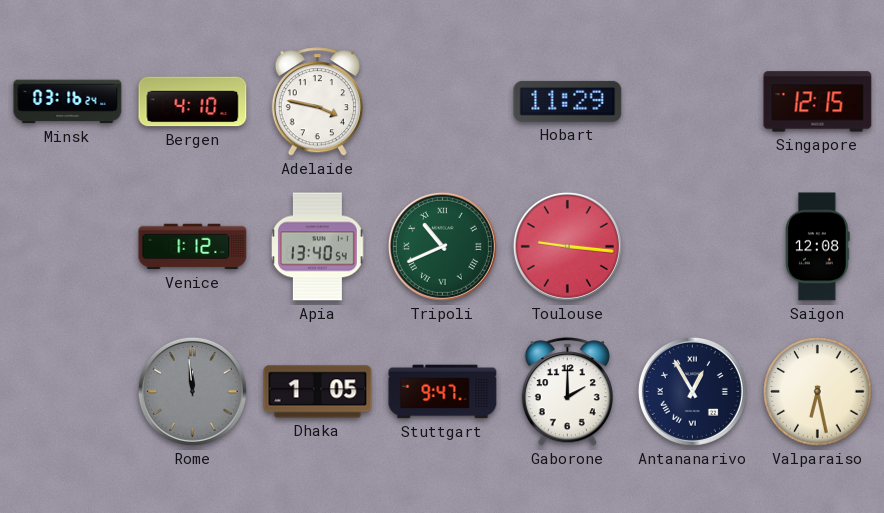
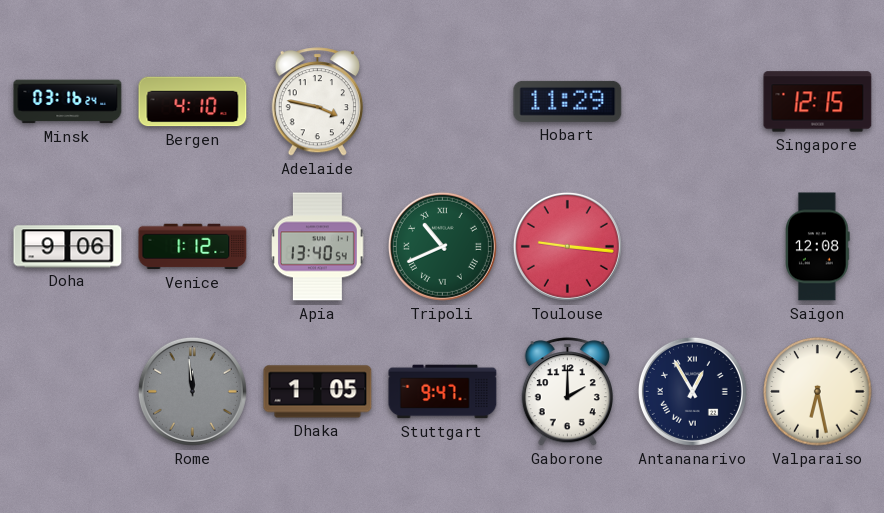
Doha: none -> 9:06
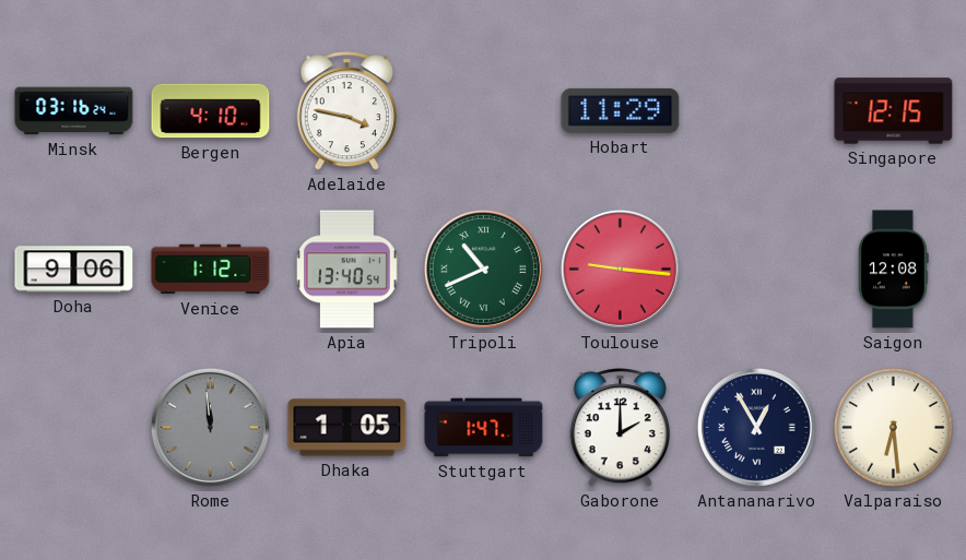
Stuttgart: 9:47 -> 1:47
Valparaiso: 6:28 -> 6:29
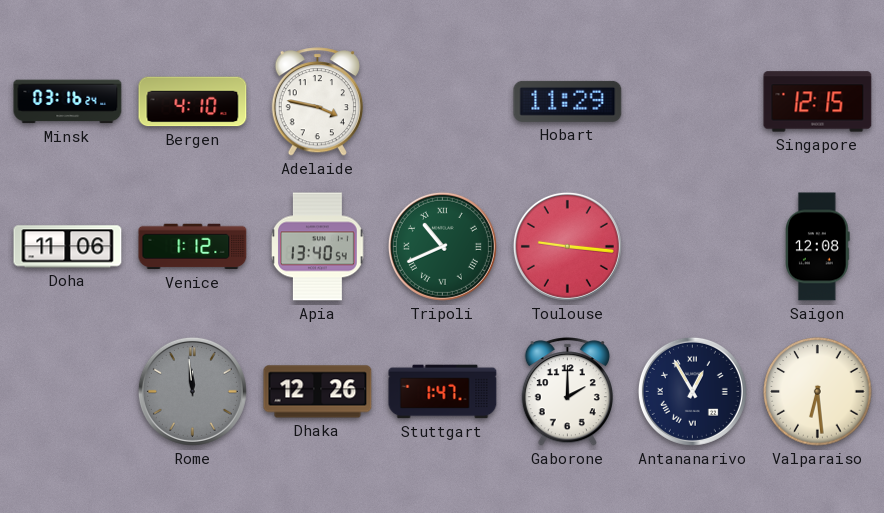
Doha: 9:06 -> 11:06
Dhaka: 1:05 -> 12:26
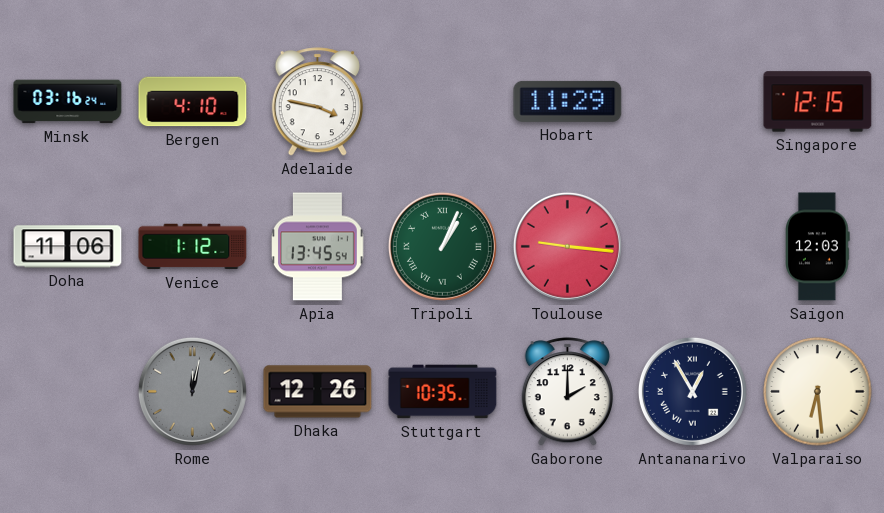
Apia: 13:40 -> 13:45
Tripoli: 10:41 -> 1:04
Saigon: 12:08 -> 12:03
Rome: 11:59 -> 12:02
Stuttgart: 1:47 -> 10:35
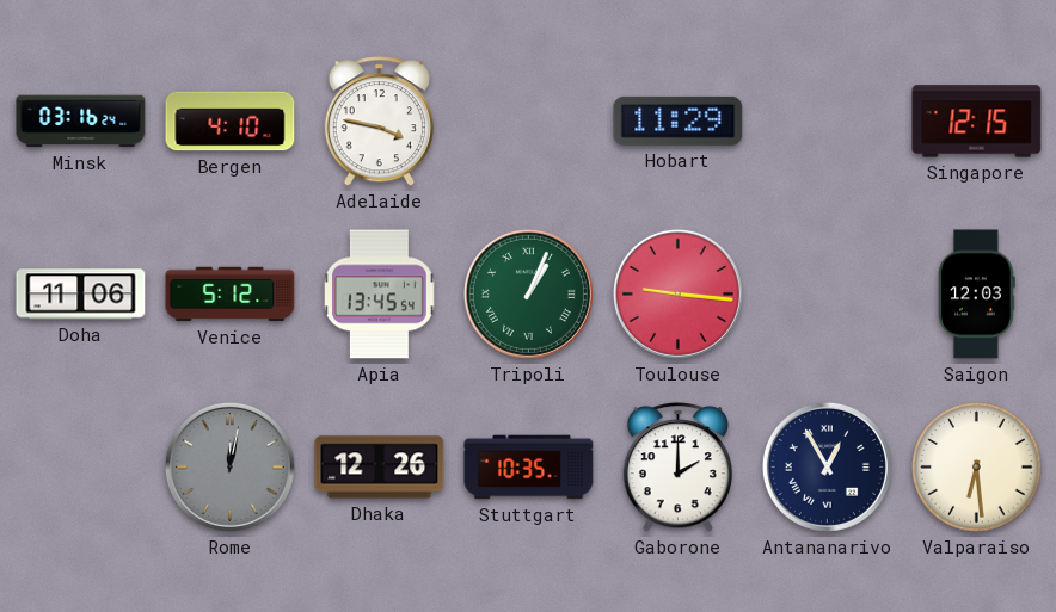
Venice: 1:12 -> 5:12
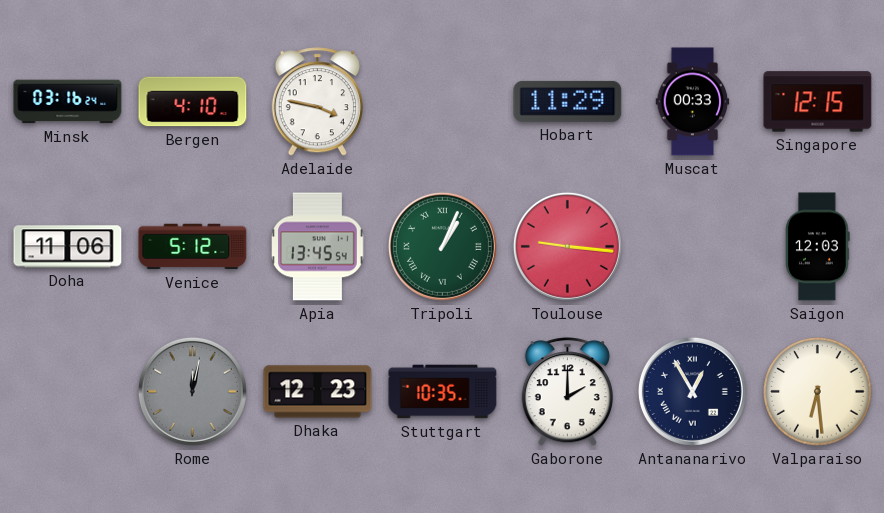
Muscat: none -> 00:33
Dhaka: 12:26 -> 12:23
